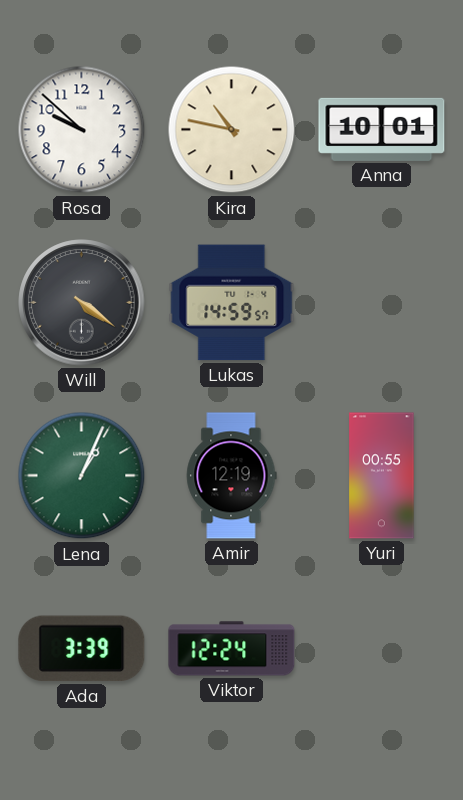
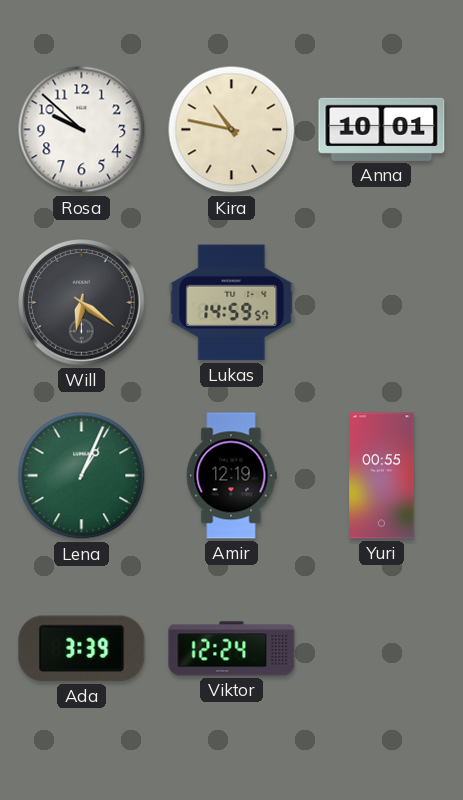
Will: 4:21 -> 6:21
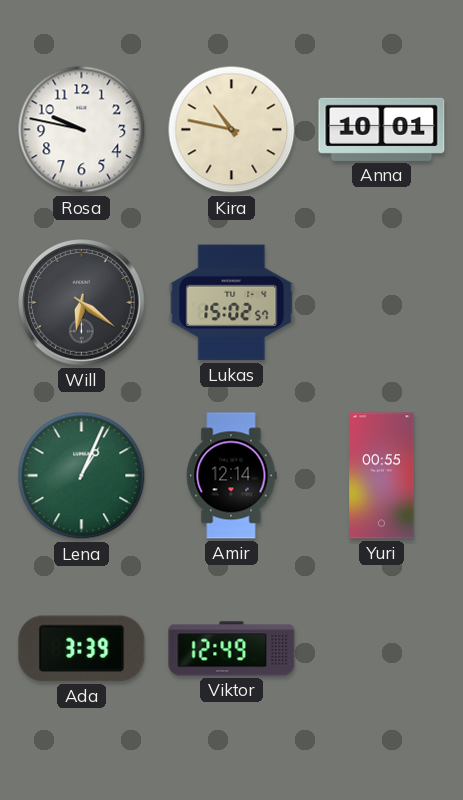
Rosa: 9:52 -> 9:47
Lukas: 14:59 -> 15:02
Amir: 12:19 -> 12:14
Viktor: 12:24 -> 12:49
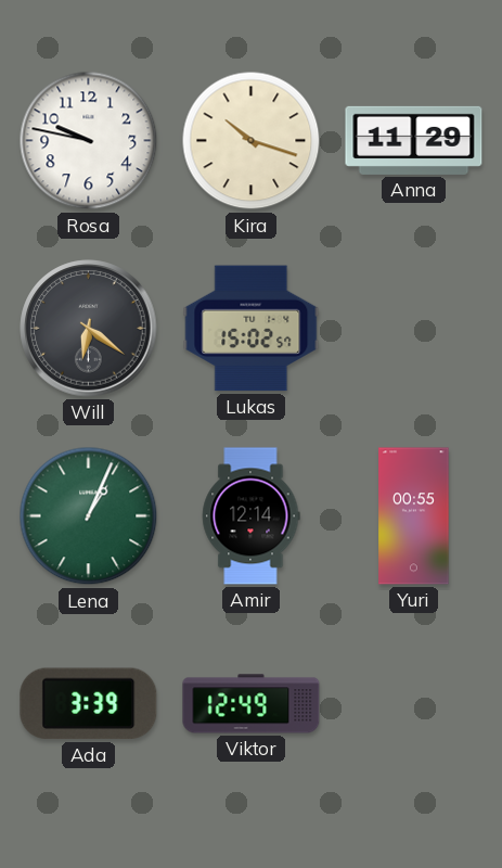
Kira: 10:47 -> 10:18
Anna: 10:01 -> 11:29
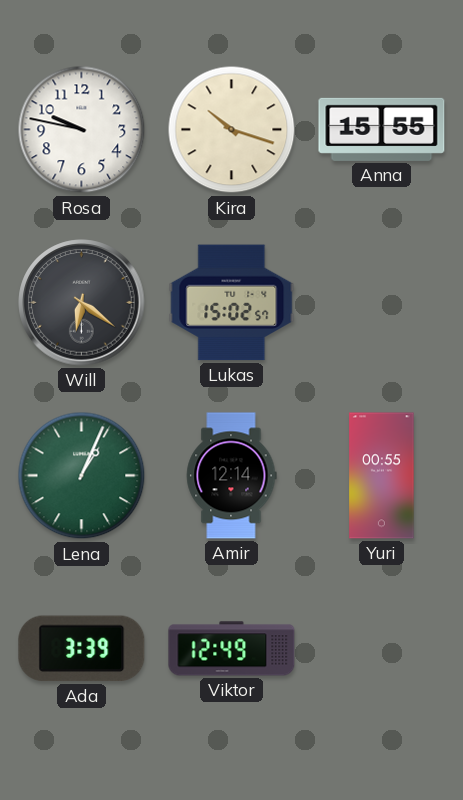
Anna: 11:29 -> 15:55
